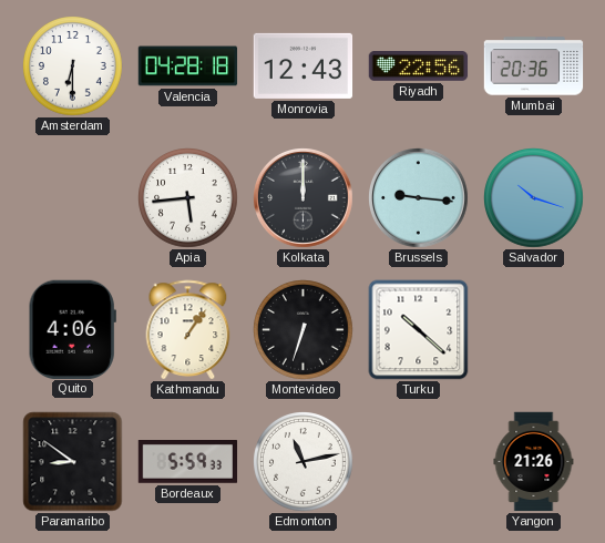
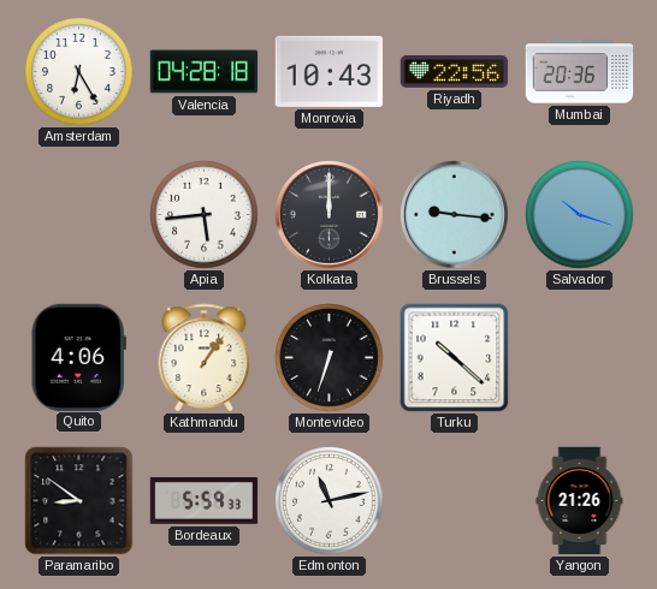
Amsterdam: 6:30 -> 6:25
Monrovia: 12:43 -> 10:43
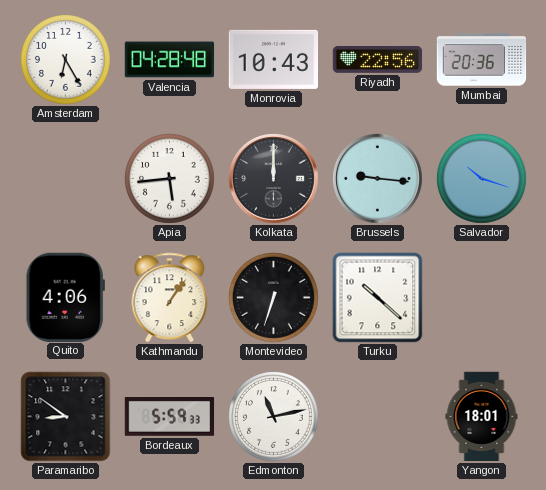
Valencia: 04:28:18 -> 04:28:48
Yangon: 21:26 -> 18:01
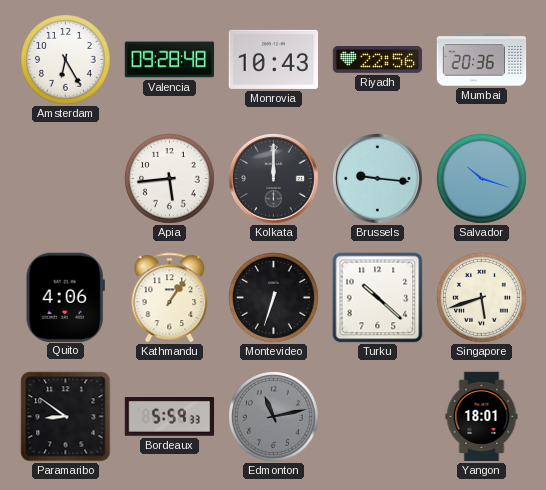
Valencia: 04:28 -> 09:28
Singapore: none -> 5:42
Edmonton dial: white -> grey
